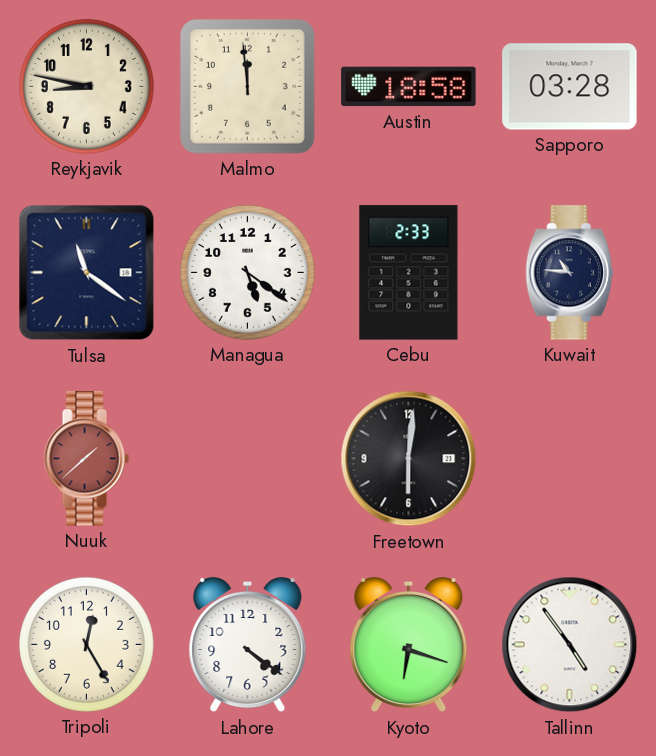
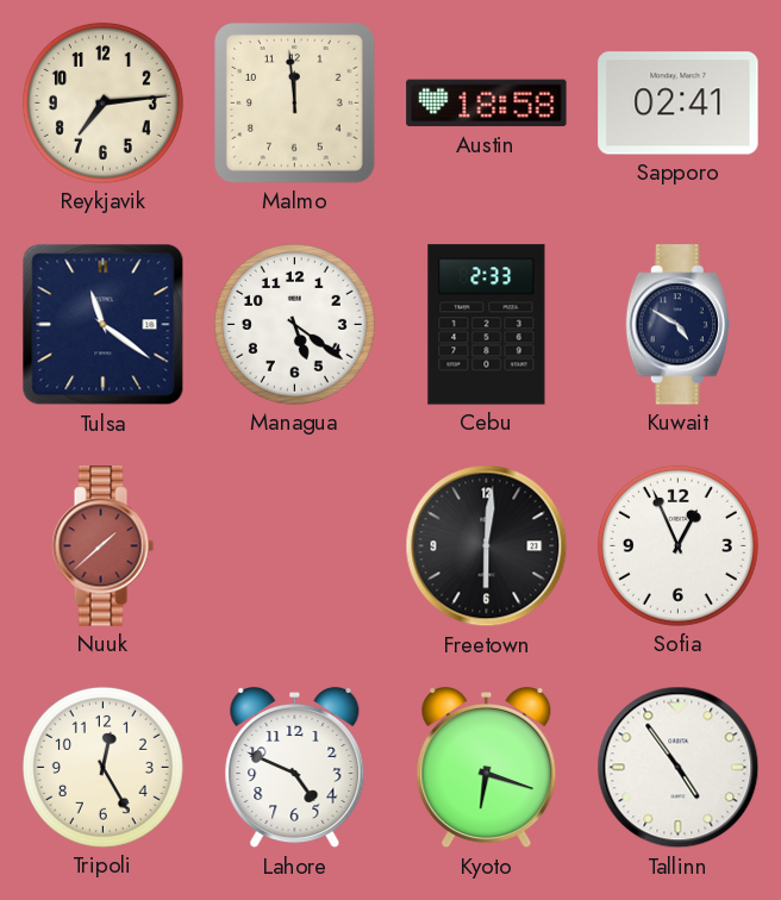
Reykjavik: 8:47 -> 7:14
Sapporo: 03:28 -> 02:41
Kuwait: 10:46 -> 4:50
Sofia: none -> 12:56
Lahore: 4:21 -> 4:49
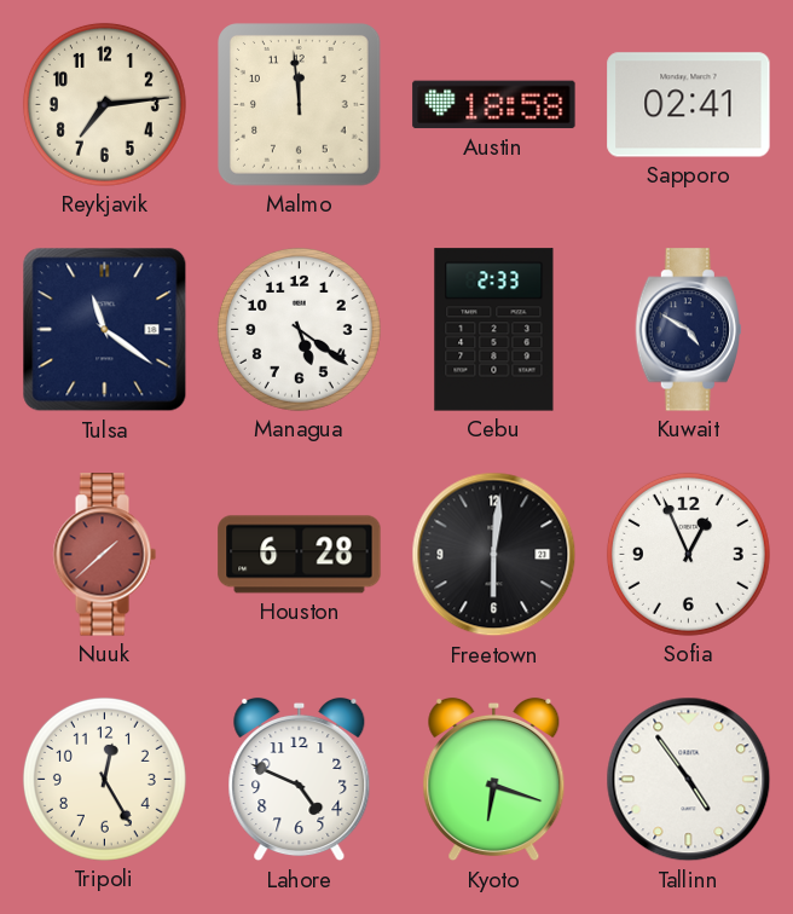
Houston: none -> 6:28
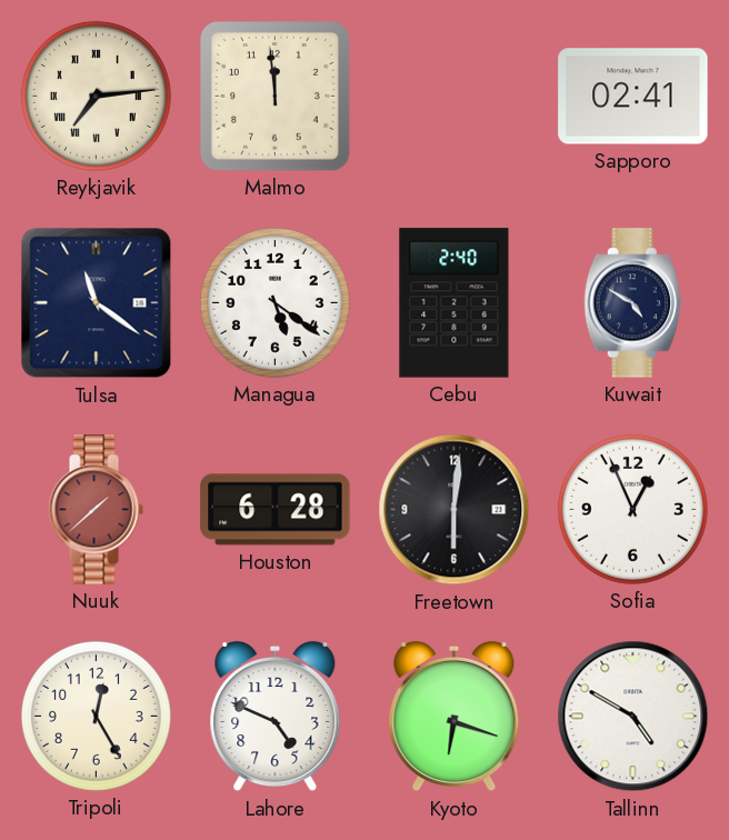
Reykjavik numerals: Arabic -> Roman
Austin: 18:58 -> none
Cebu: 2:33 -> 2:40
Tallinn: 4:54 -> 4:50
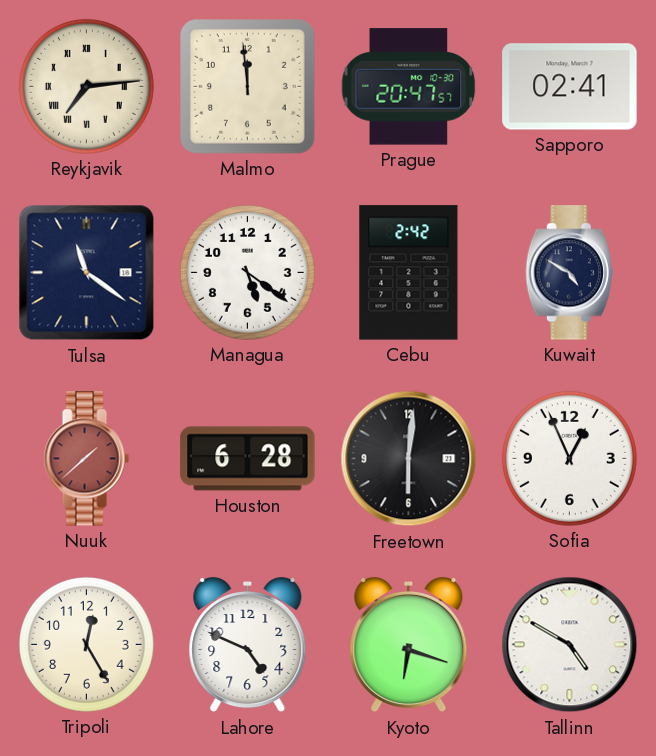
Prague: none -> 20:47
Cebu: 2:40 -> 2:42
